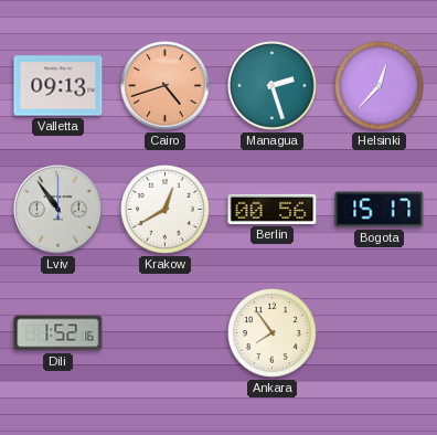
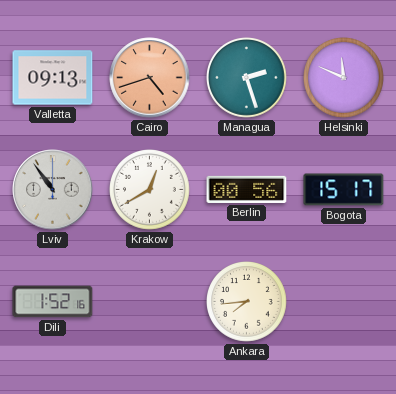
Helsinki: 12:37 -> 11:49
Ankara: 7:54 -> 7:44
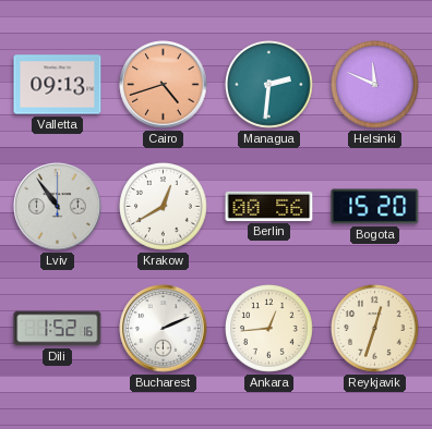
Managua: 2:27 -> 2:31
Bogota: 15:17 -> 15:20
Bucharest: none -> 2:11
Ankara: 7:44 -> 12:44
Reykjavik: none -> 12:33
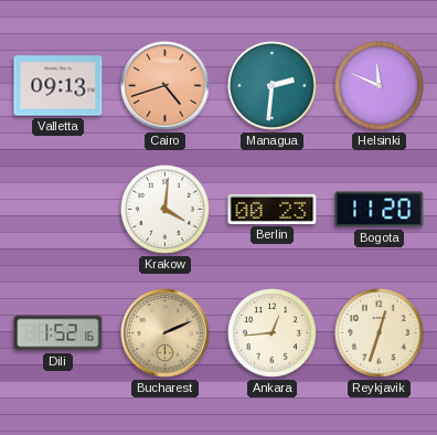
Lviv: 10:54 -> none
Krakow: 12:40 -> 4:01
Berlin: 00:56 -> 00:23
Bogota: 15:20 -> 11:20
Bucharest dial: white -> champagne
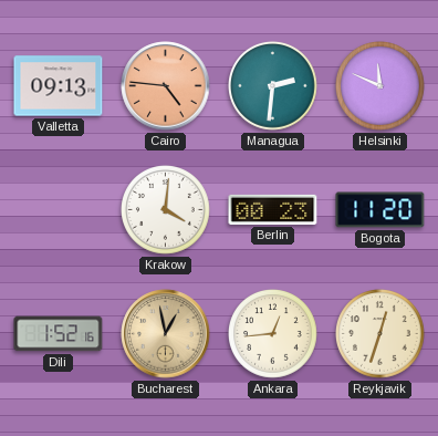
Cairo: 4:42 -> 4:46
Bucharest: 2:11 -> 12:58
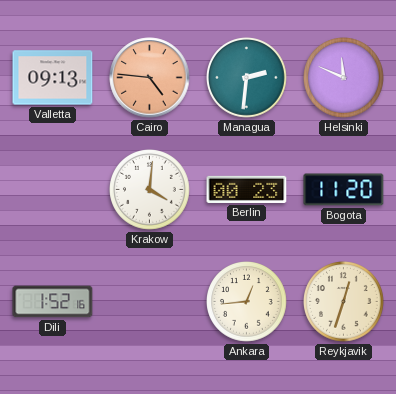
Bucharest: 12:58 -> none
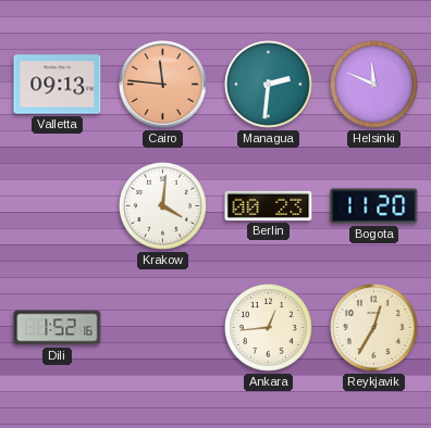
Cairo: 4:46 -> 11:46
Reykjavik: 12:33 -> 12:35
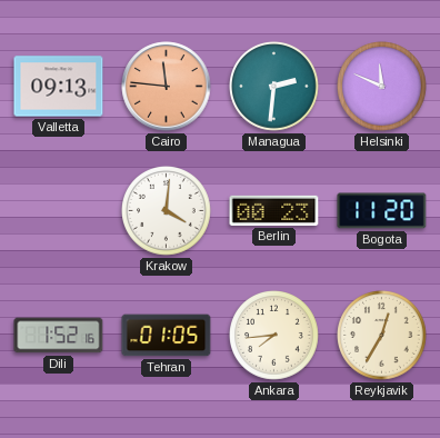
Tehran: none -> 01:05
Ankara: 12:44 -> 7:44
